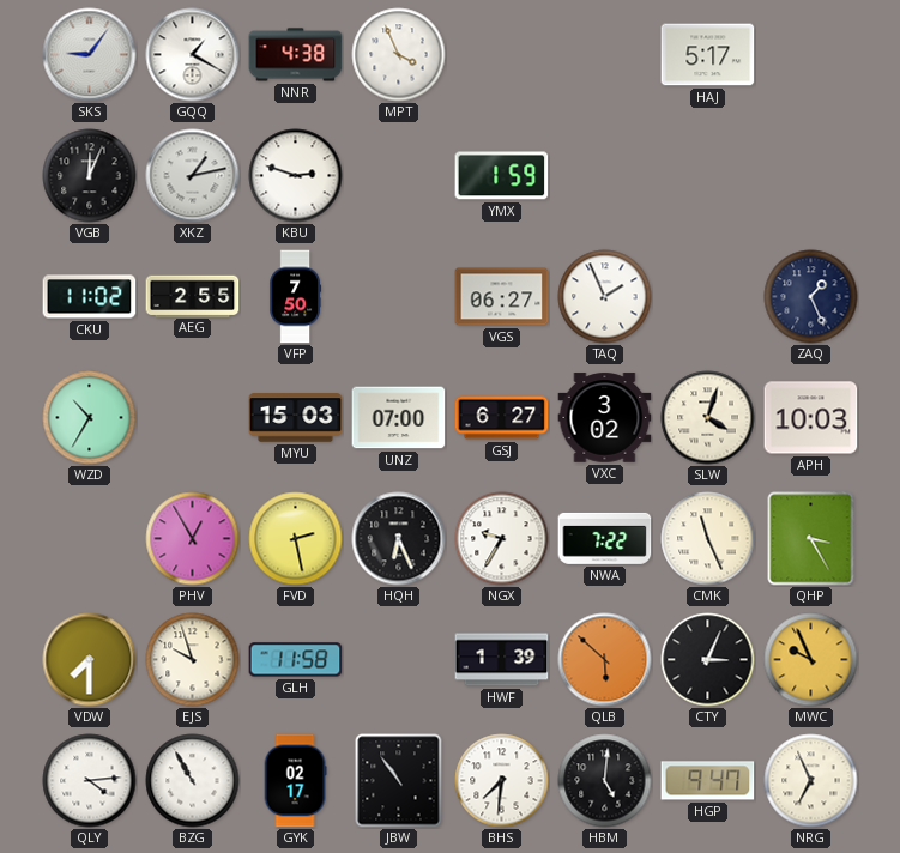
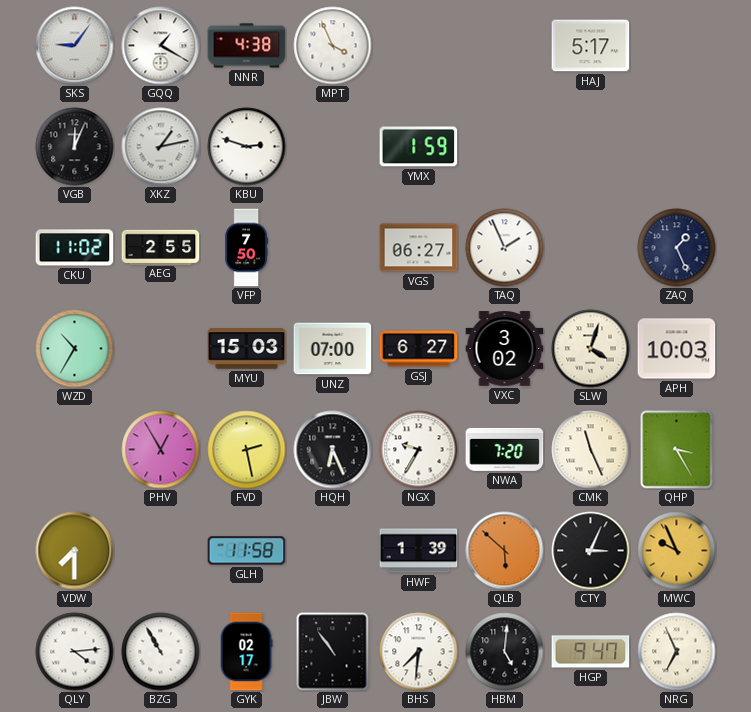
NWA: 7:22 -> 7:20
EJS: 9:57 -> none
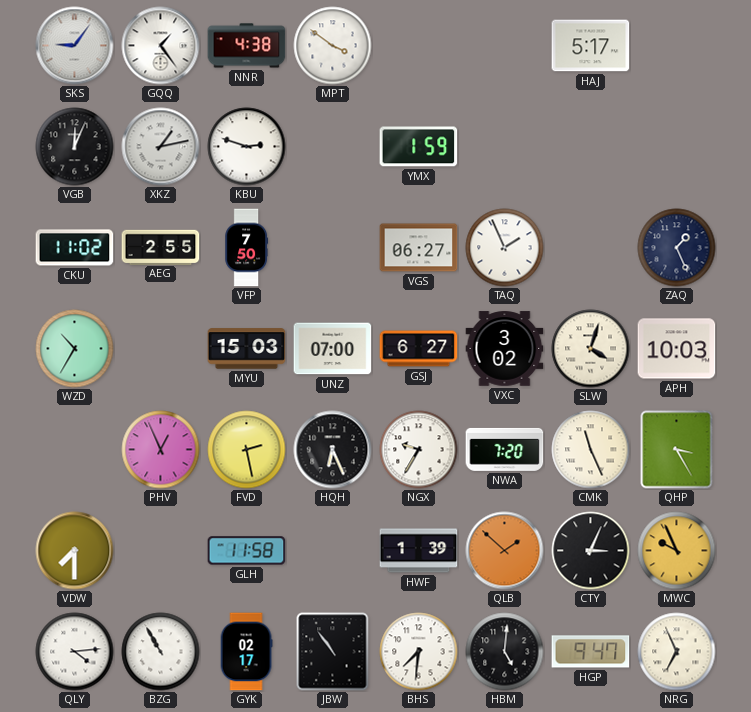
GQQ: 1:20 -> 1:24
MPT: 3:56 -> 3:51
PHV: 12:55 -> 12:56
QLB: 5:52 -> 1:52
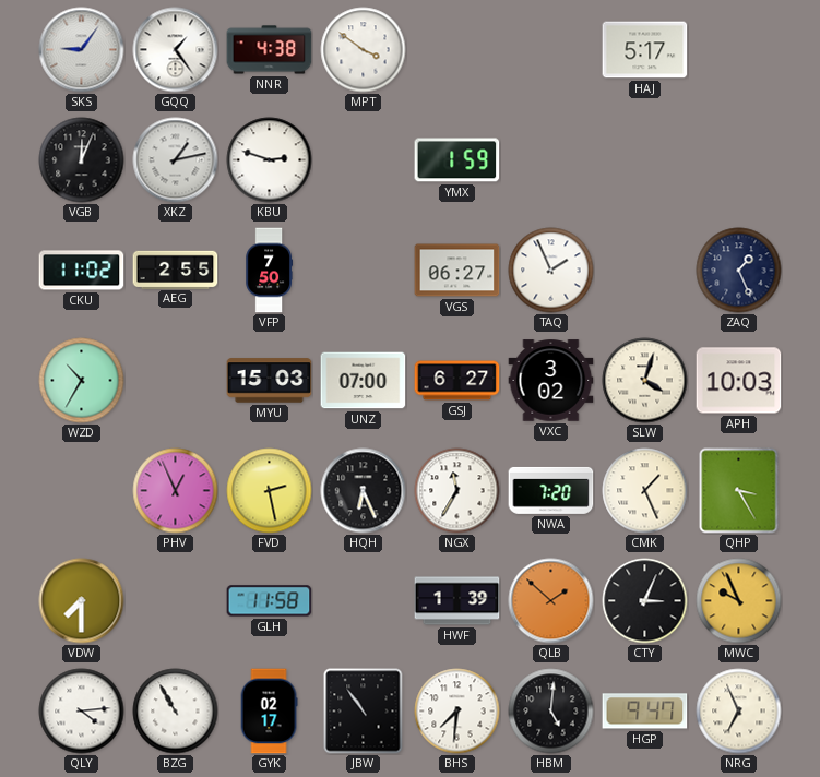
NGX: 9:35 -> 11:35
CMK: 11:26 -> 1:26
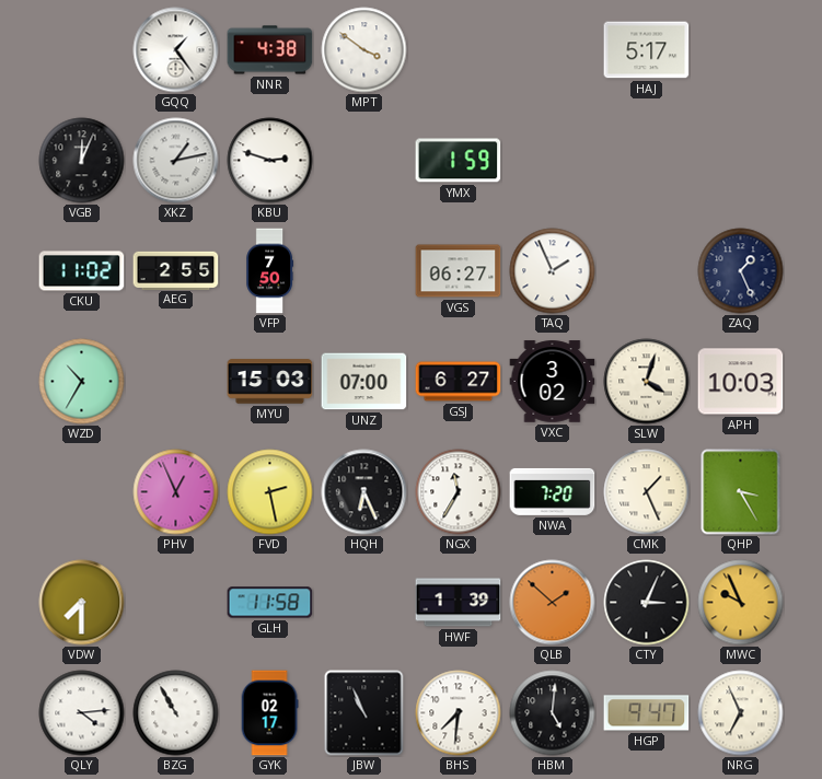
SKS: 9:06 -> none
JBW: 10:54 -> 10:56
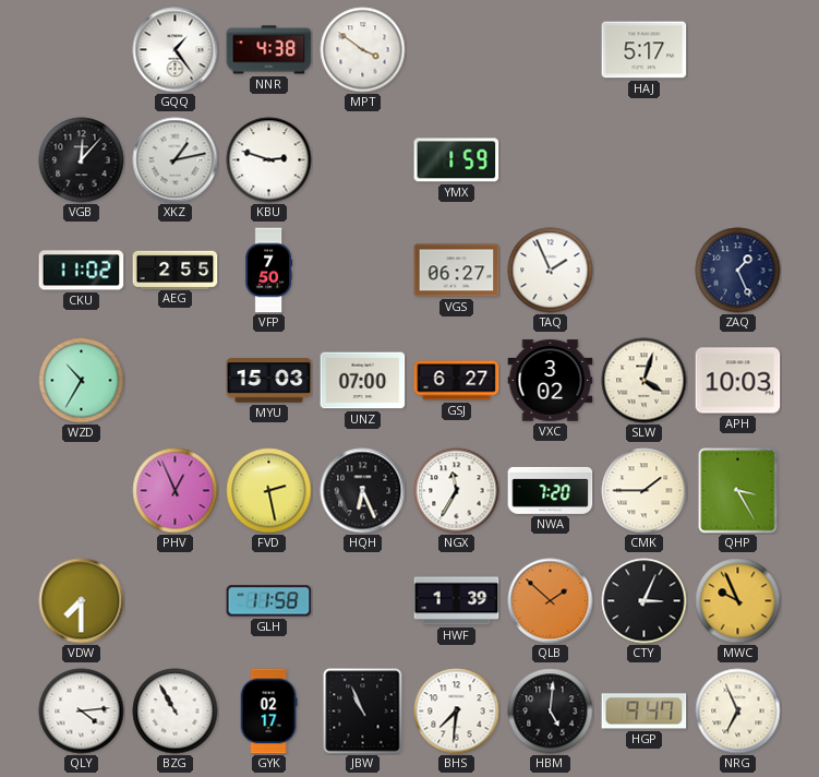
VGB: 12:04 -> 12:07
CMK: 1:26 -> 1:45
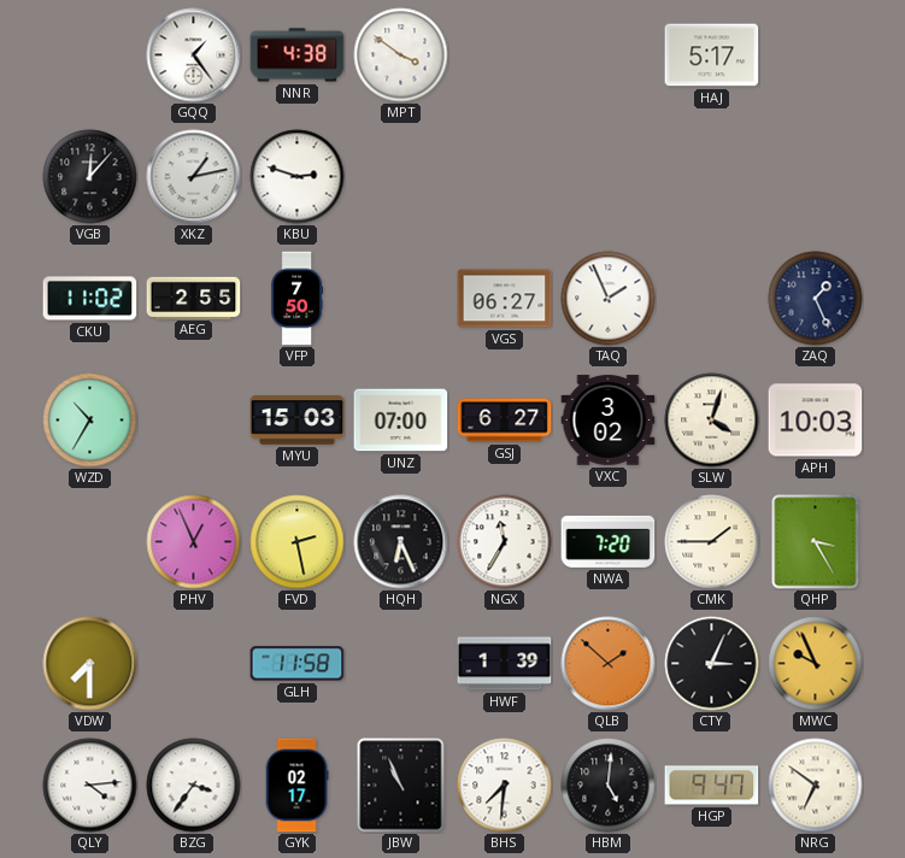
YMX: 1:59 -> none
BZG: 10:55 -> 3:36
NRG: 6:56 -> 6:51
